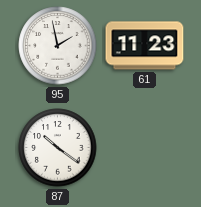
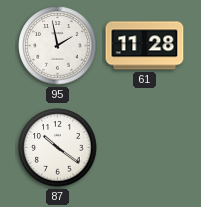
61: 11:23 -> 11:28
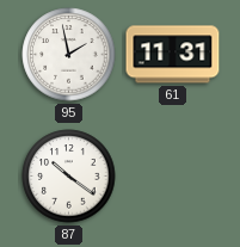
61: 11:28 -> 11:31
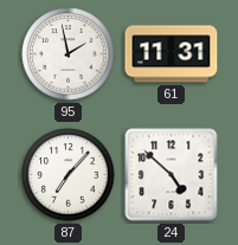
87: 10:21 -> 7:07
24: none -> 4:52
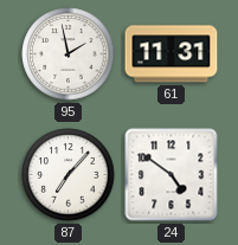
24: 4:52 -> 4:51
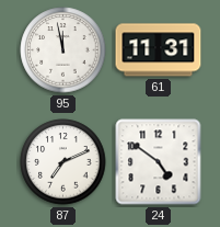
95: 1:58 -> 11:58
87: 7:07 -> 7:11
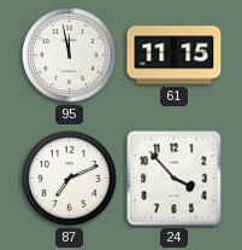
61: 11:31 -> 11:15
24: 4:51 -> 3:53
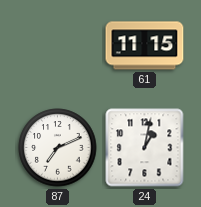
95: 11:58 -> none
24: 3:53 -> 1:02
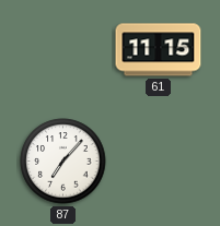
87: 7:11 -> 7:07
24: 1:02 -> none
